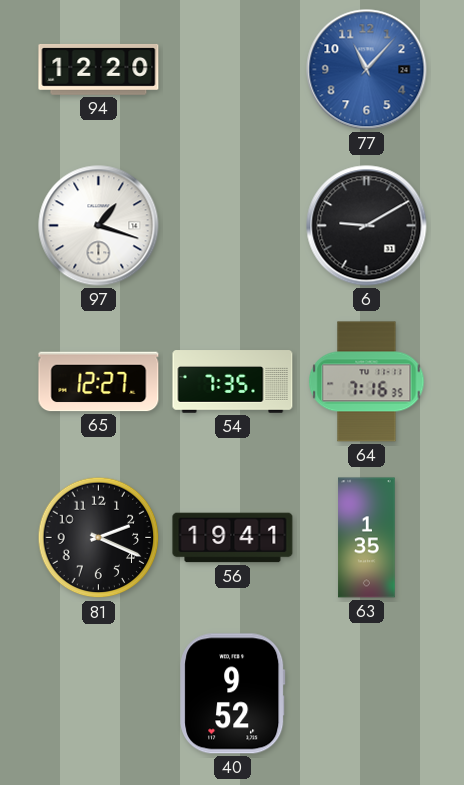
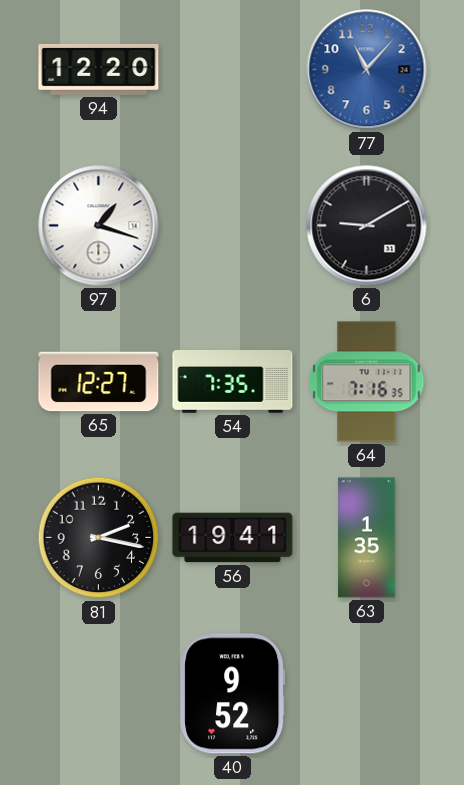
81: 2:19 -> 2:17
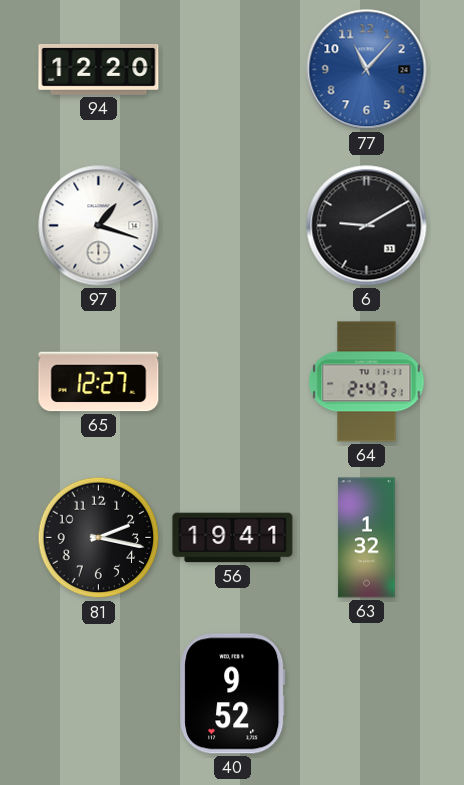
54: 7:35 -> none
64: 7:16 -> 2:47
63: 1:35 -> 1:32
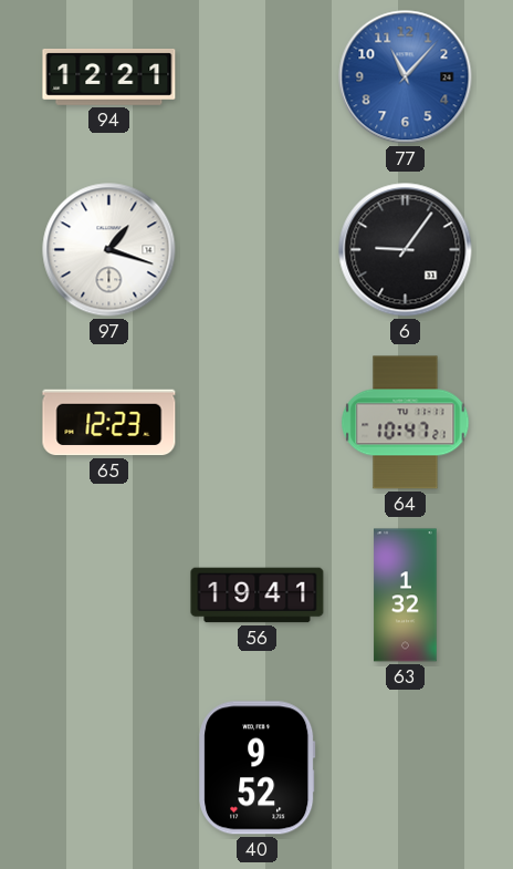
94: 12:20 -> 12:21
6: 9:10 -> 9:06
65: 12:27 -> 12:23
64: 2:47 -> 10:47
81: 2:17 -> none
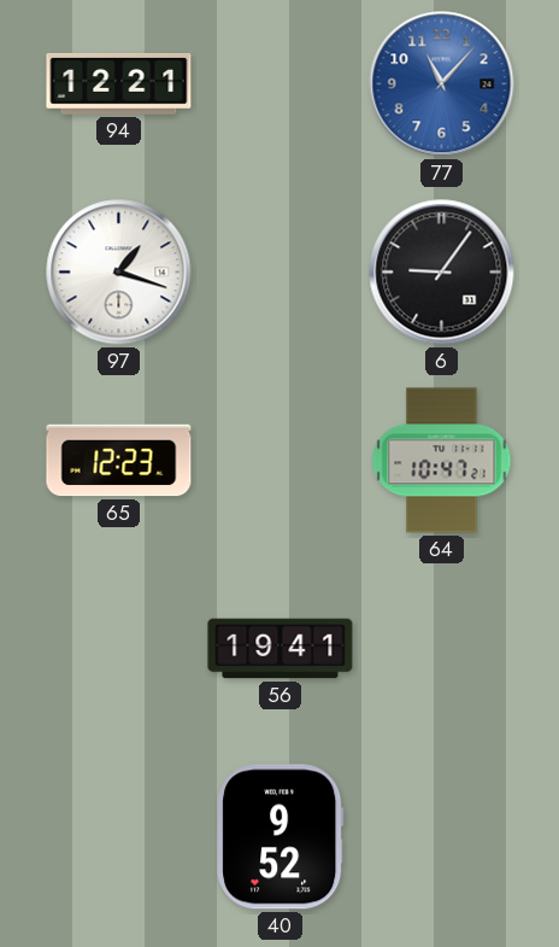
63: 1:32 -> none
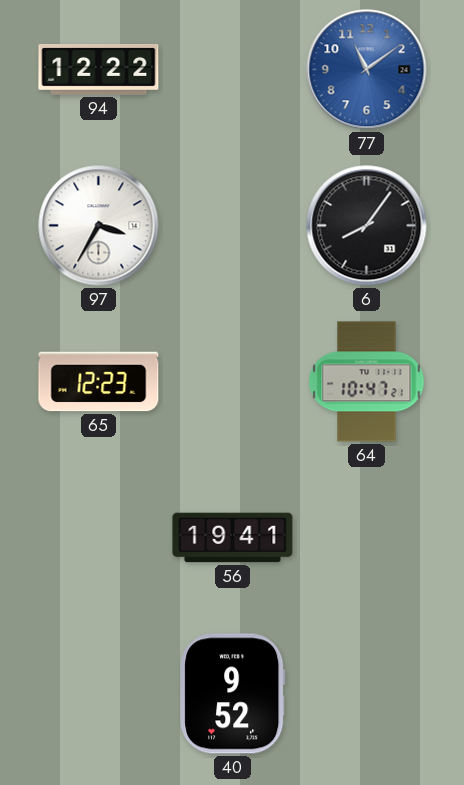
94: 12:21 -> 12:22
77: 11:07 -> 11:09
97: 1:18 -> 3:35
6: 9:06 -> 8:06
